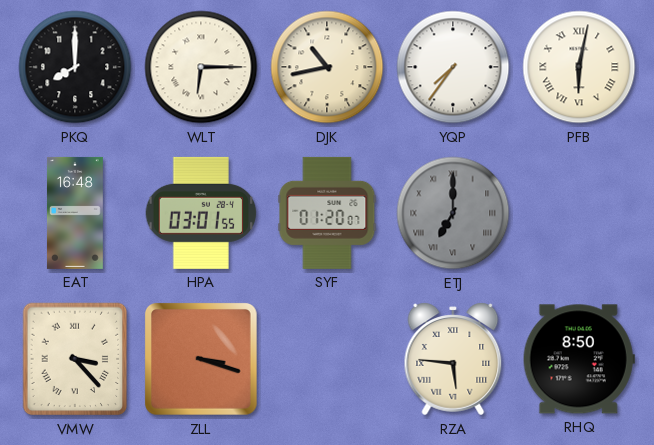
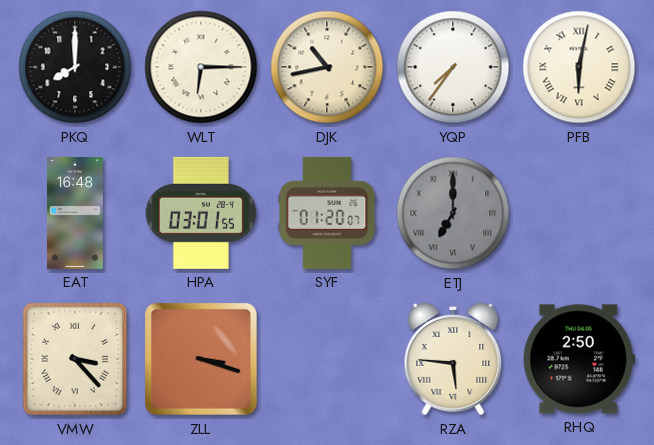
RHQ: 8:50 -> 2:50
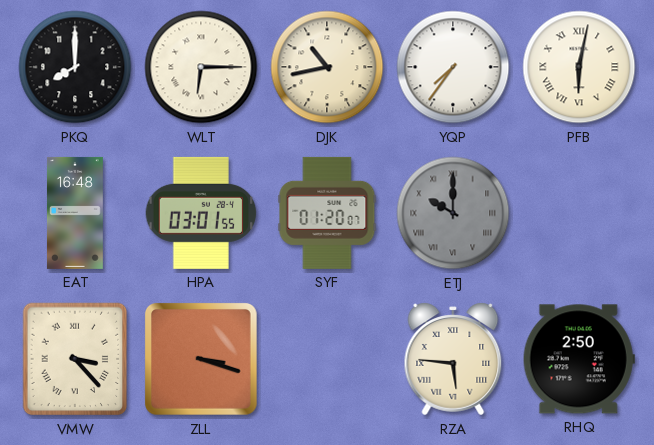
ETJ: 7:00 -> 10:00
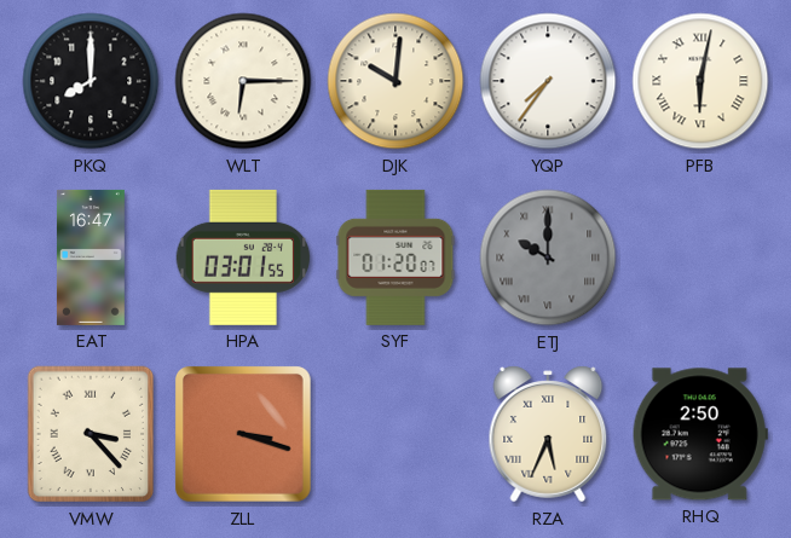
DJK: 10:43 -> 10:01
EAT: 16:48 -> 16:47
RZA: 5:46 -> 5:34
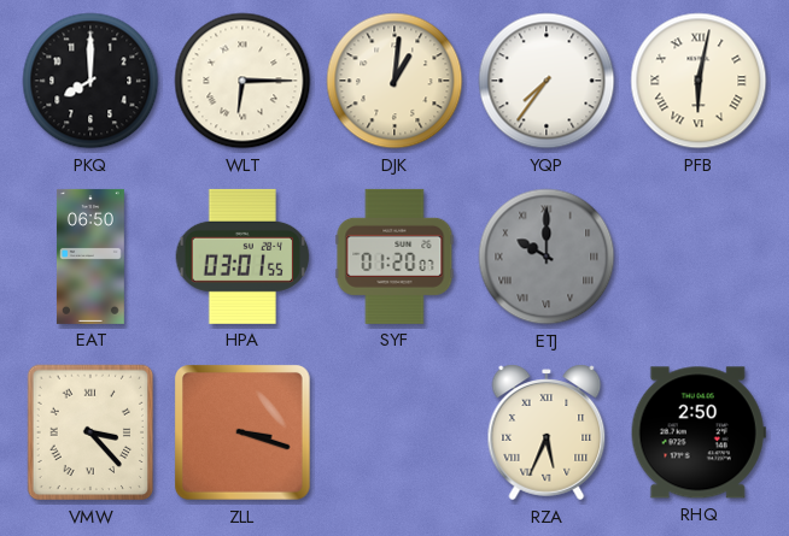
DJK: 10:01 -> 1:01
EAT: 16:47 -> 06:50
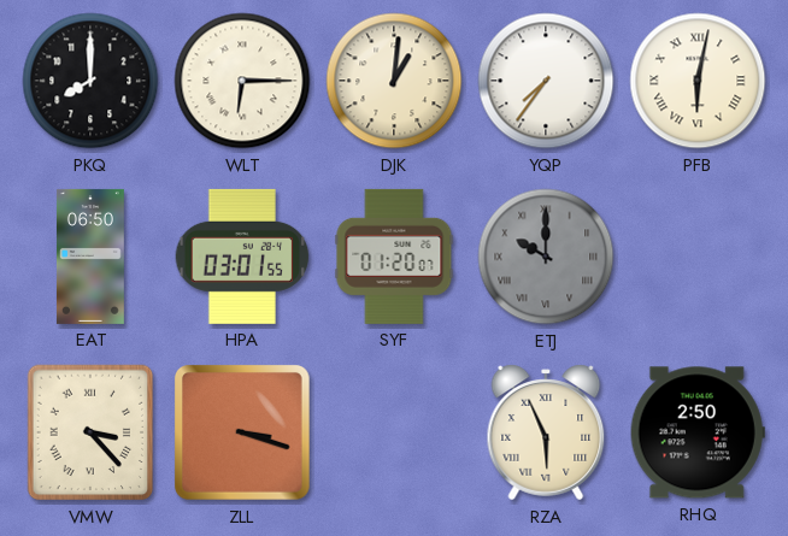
RZA: 5:34 -> 5:56
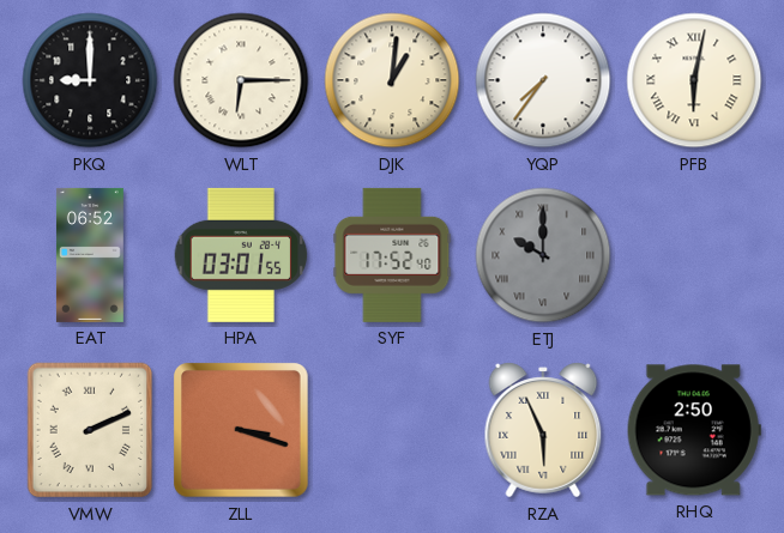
PKQ: 8:00 -> 9:00
EAT: 06:50 -> 06:52
SYF: 01:20 -> 17:52
VMW: 3:23 -> 2:11
